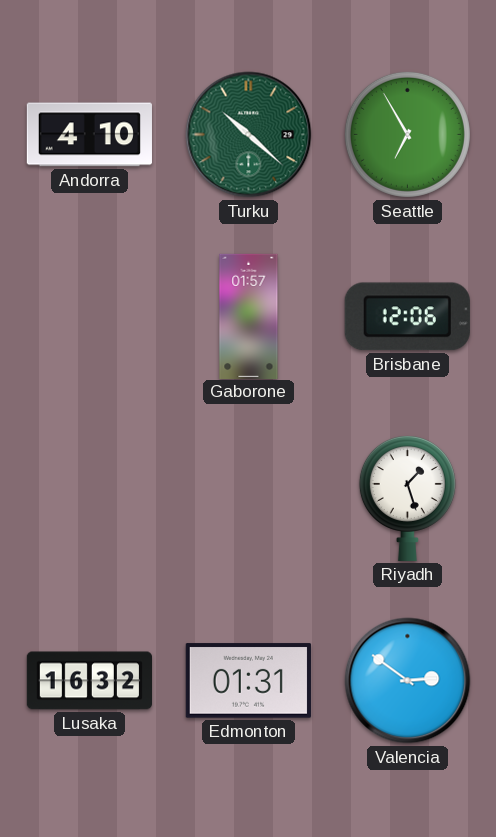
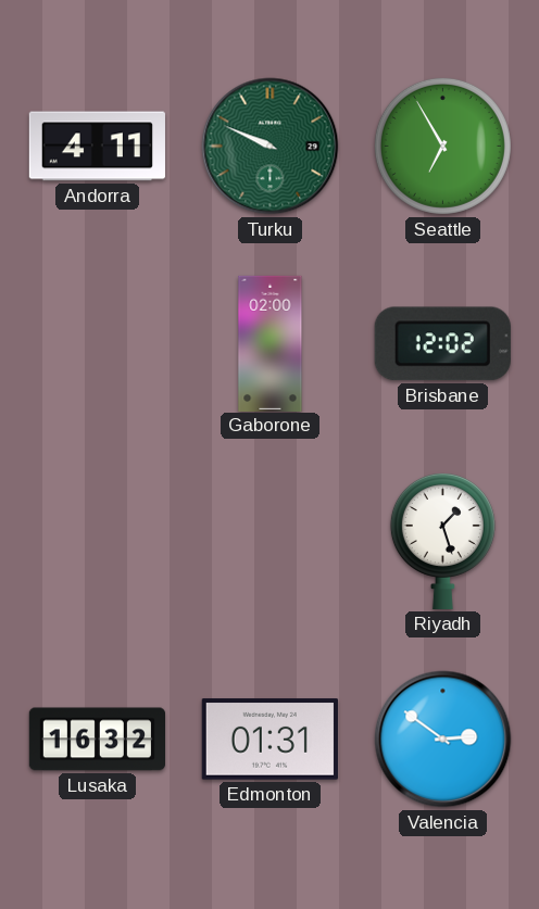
Andorra: 4:10 -> 4:11
Turku: 10:22 -> 9:49
Gaborone: 01:57 -> 02:00
Brisbane: 12:06 -> 12:02
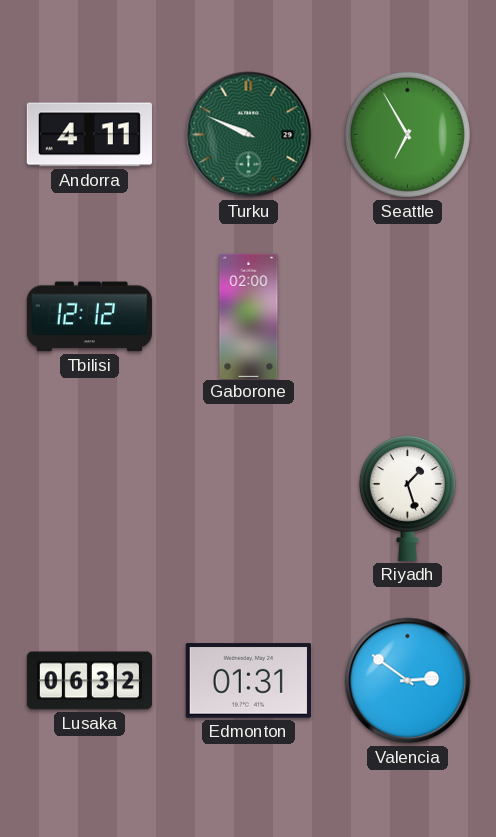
Tbilisi: none -> 12:12
Brisbane: 12:02 -> none
Lusaka: 16:32 -> 06:32
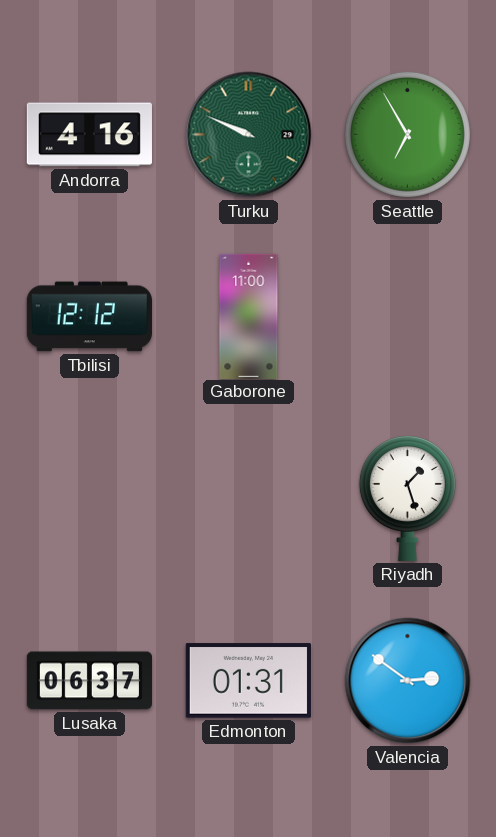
Andorra: 4:11 -> 4:16
Gaborone: 02:00 -> 11:00
Lusaka: 06:32 -> 06:37
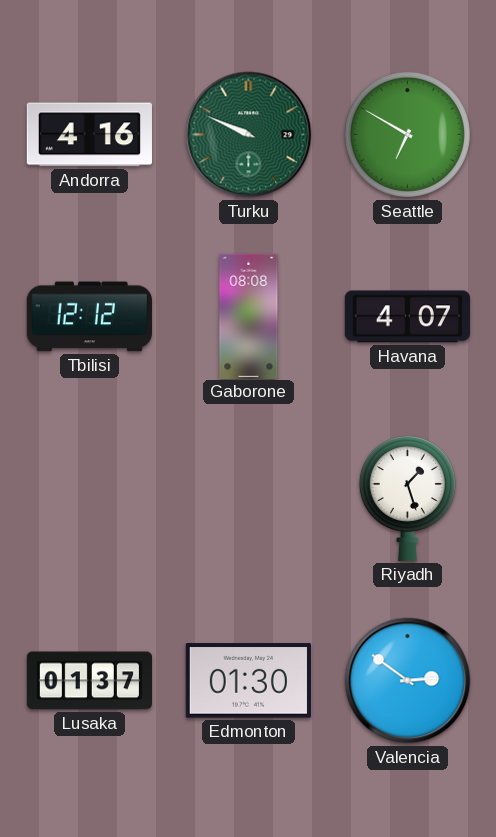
Seattle: 6:55 -> 6:50
Gaborone: 11:00 -> 08:08
Havana: none -> 4:07
Lusaka: 06:37 -> 01:37
Edmonton: 01:31 -> 01:30
